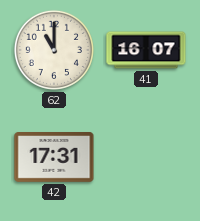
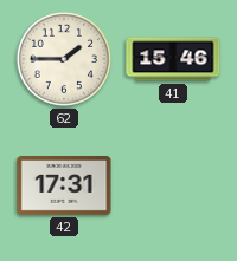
62: 11:00 -> 1:45
41: 16:07 -> 15:46
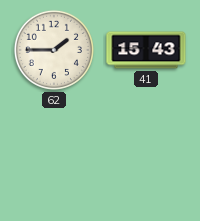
41: 15:46 -> 15:43
42: 17:31 -> none
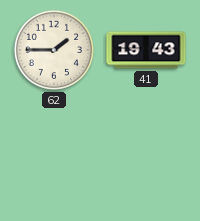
41: 15:43 -> 19:43
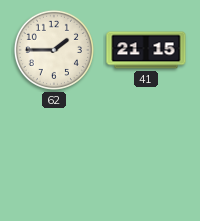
41: 19:43 -> 21:15
